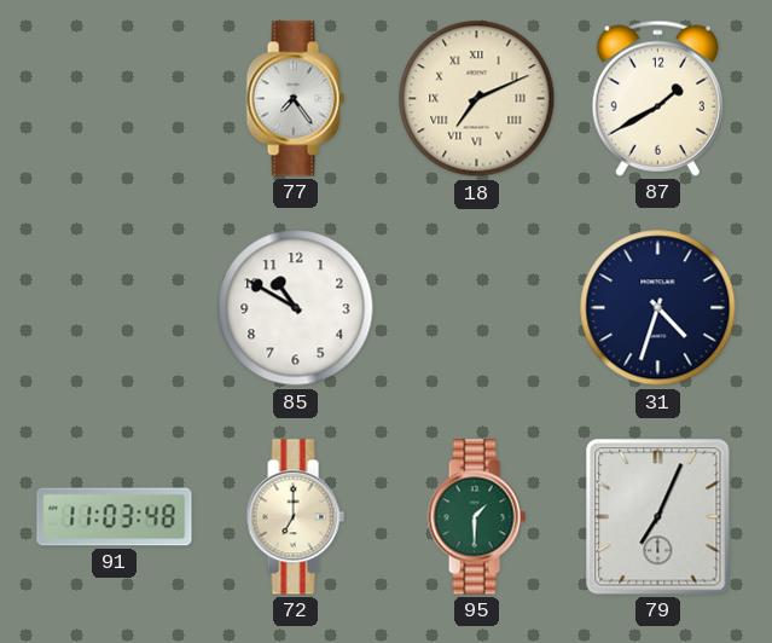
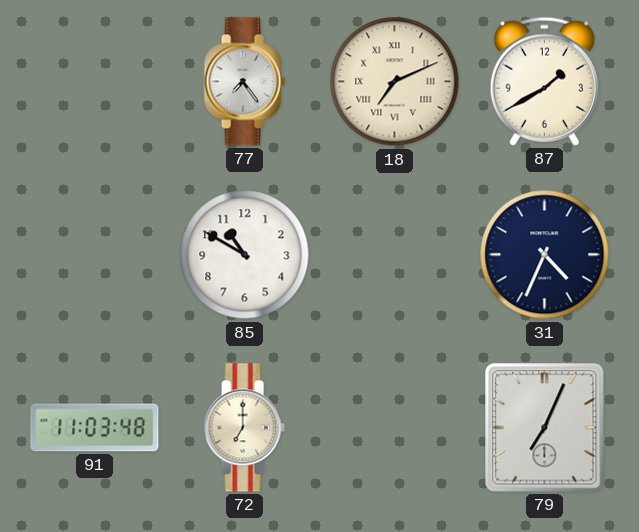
31: 4:33 -> 4:34
95: 1:30 -> none
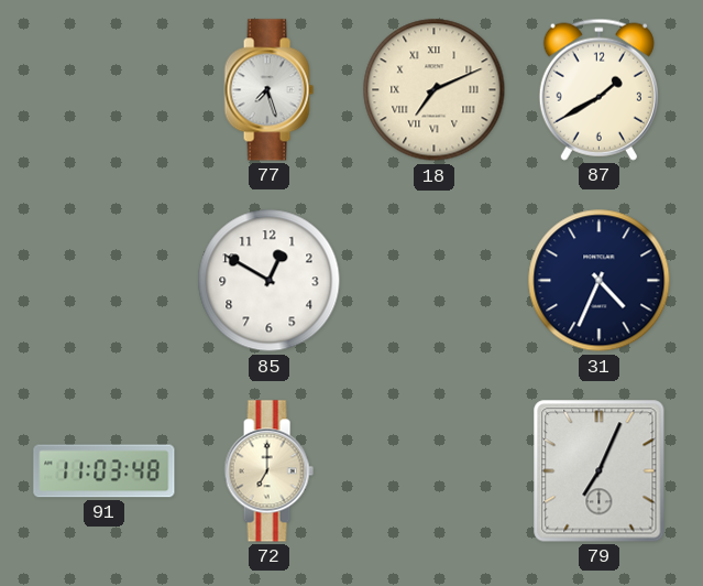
77: 7:24 -> 7:27
85: 10:50 -> 12:50
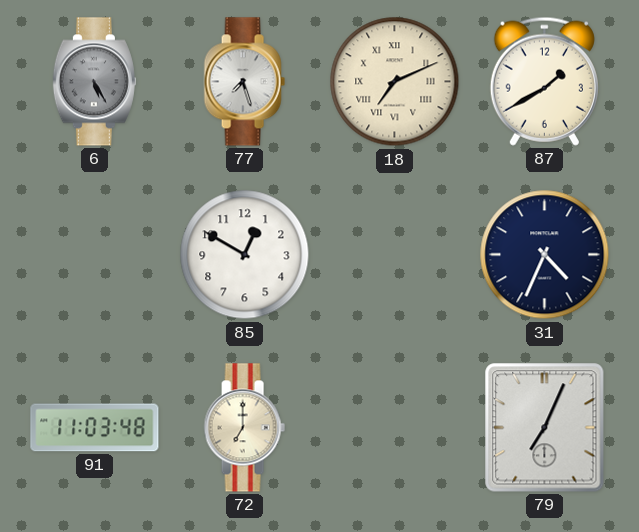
6: none -> 5:25
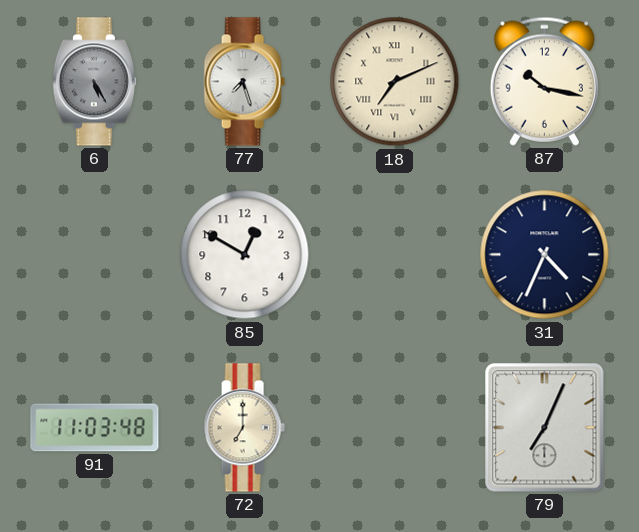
87: 1:40 -> 10:17
